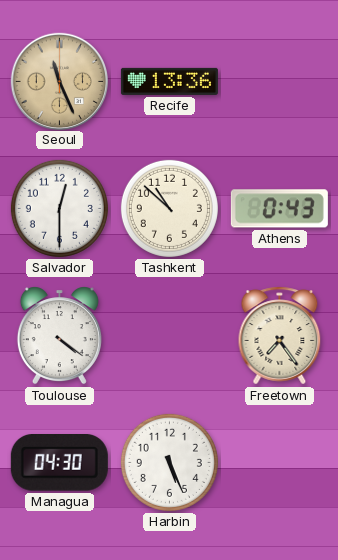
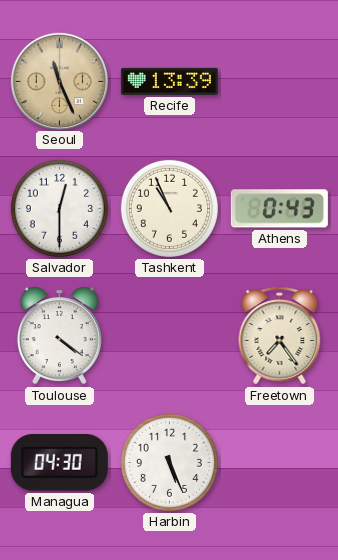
Recife: 13:36 -> 13:39
Tashkent: 10:52 -> 10:56
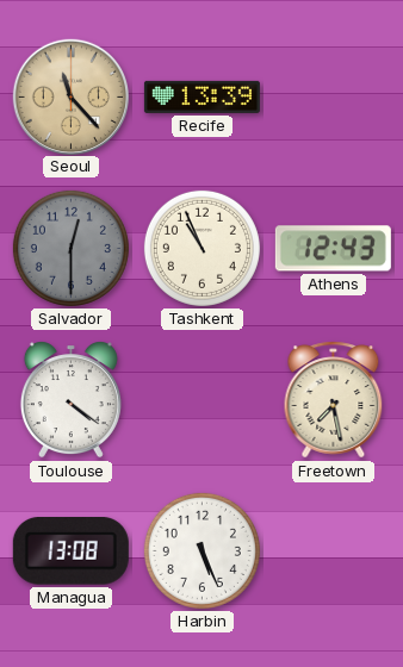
Seoul: 11:26 -> 11:23
Salvador dial: white -> grey
Athens: 0:43 -> 12:43
Freetown: 7:24 -> 7:28
Managua: 04:30 -> 13:08
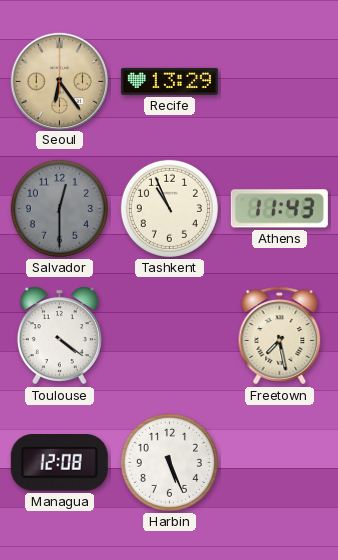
Seoul: 11:23 -> 6:24
Recife: 13:39 -> 13:29
Athens: 12:43 -> 11:43
Managua: 13:08 -> 12:08
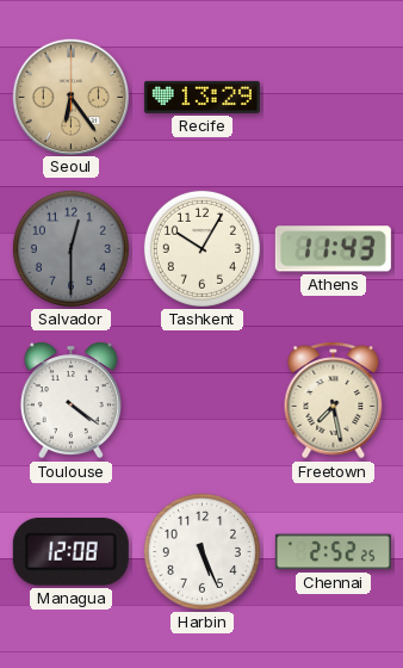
Tashkent: 10:56 -> 10:05
Chennai: none -> 2:52
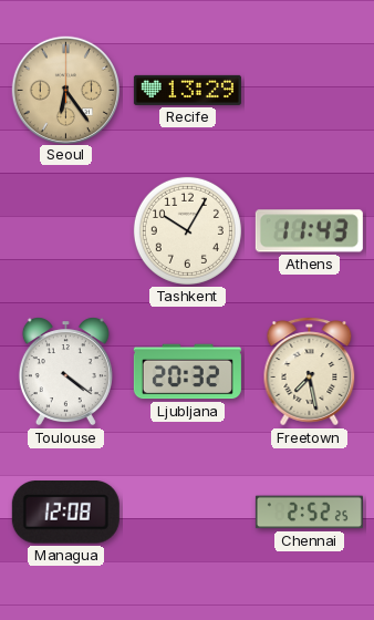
Salvador: 12:30 -> none
Ljubljana: none -> 20:32
Harbin: 5:26 -> none
